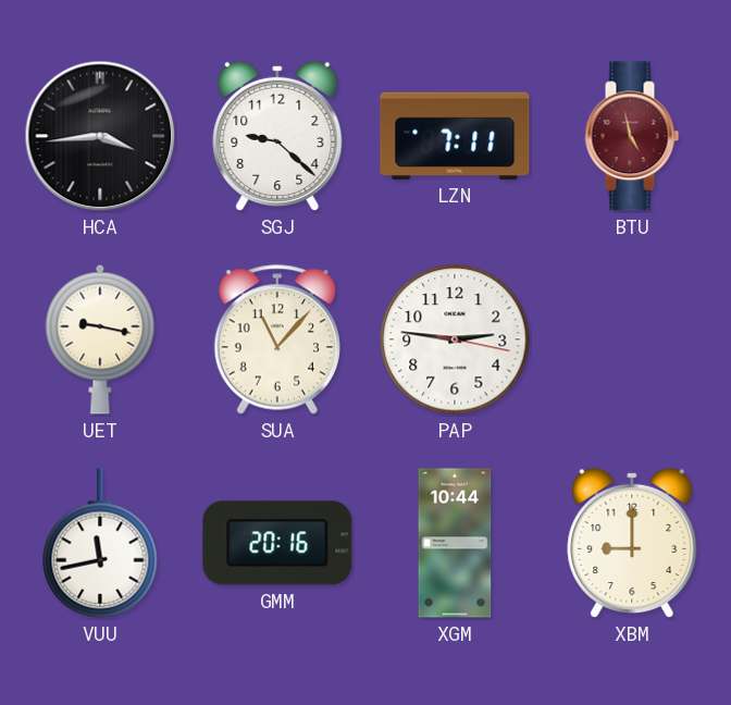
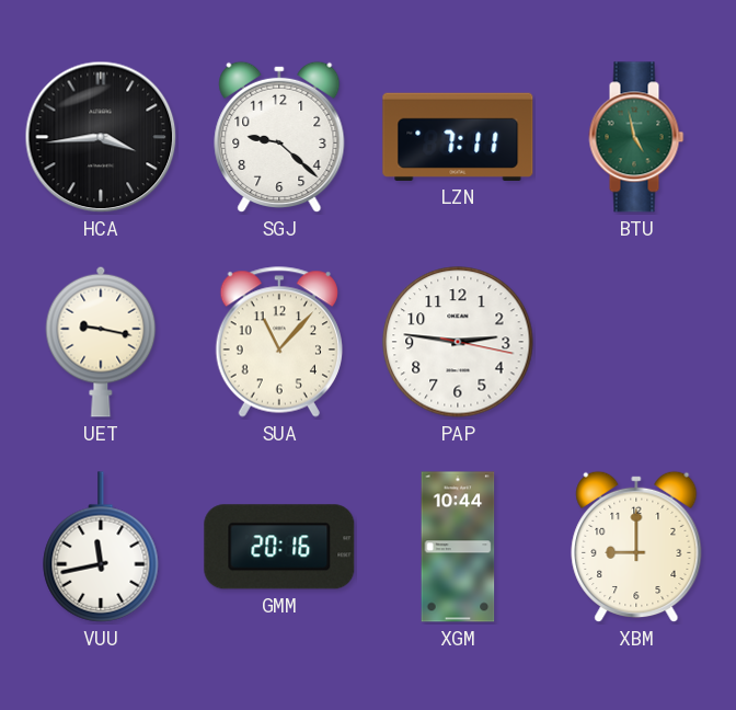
BTU dial: burgundy -> green
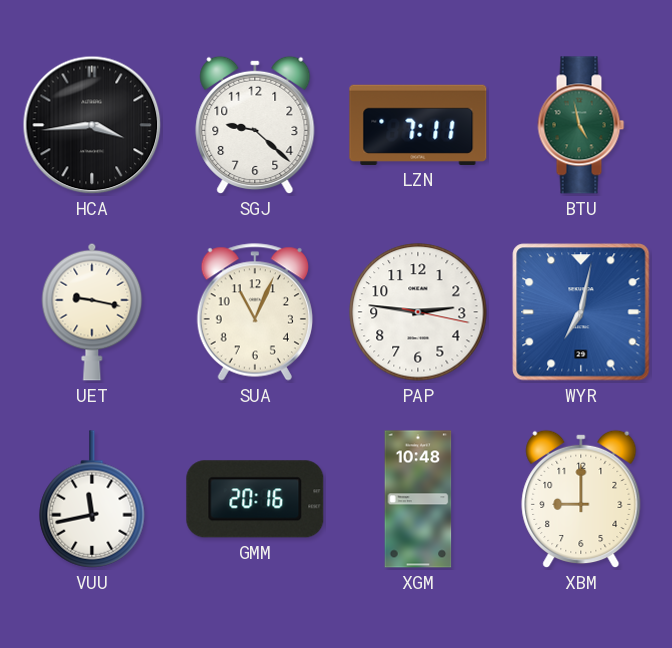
SUA: 11:07 -> 11:04
WYR: none -> 7:02
XGM: 10:44 -> 10:48
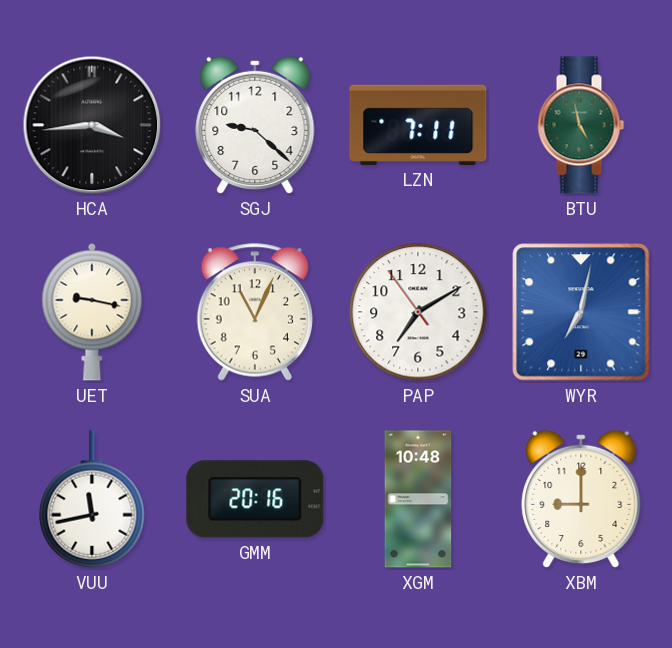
PAP: 2:46 -> 7:09
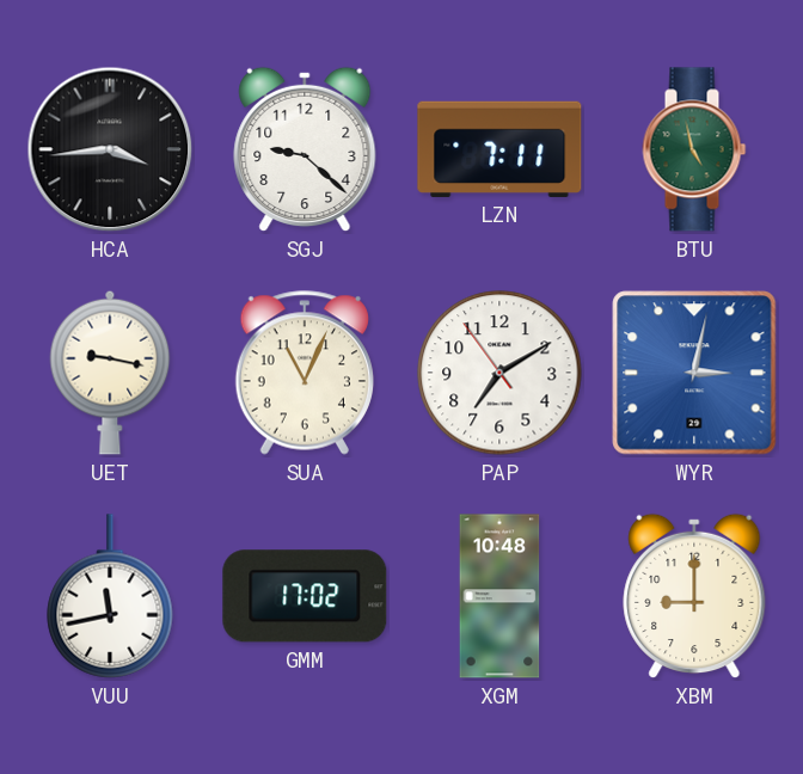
WYR: 7:02 -> 3:02
GMM: 20:16 -> 17:02
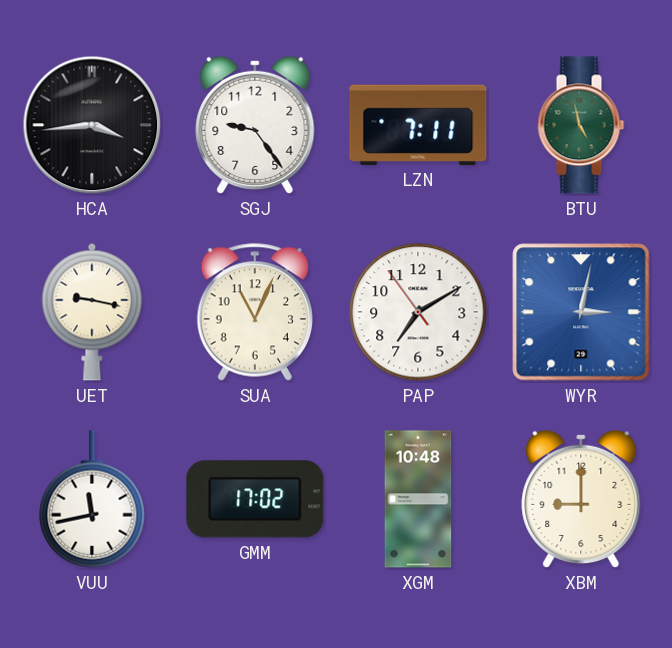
SGJ: 9:22 -> 9:24
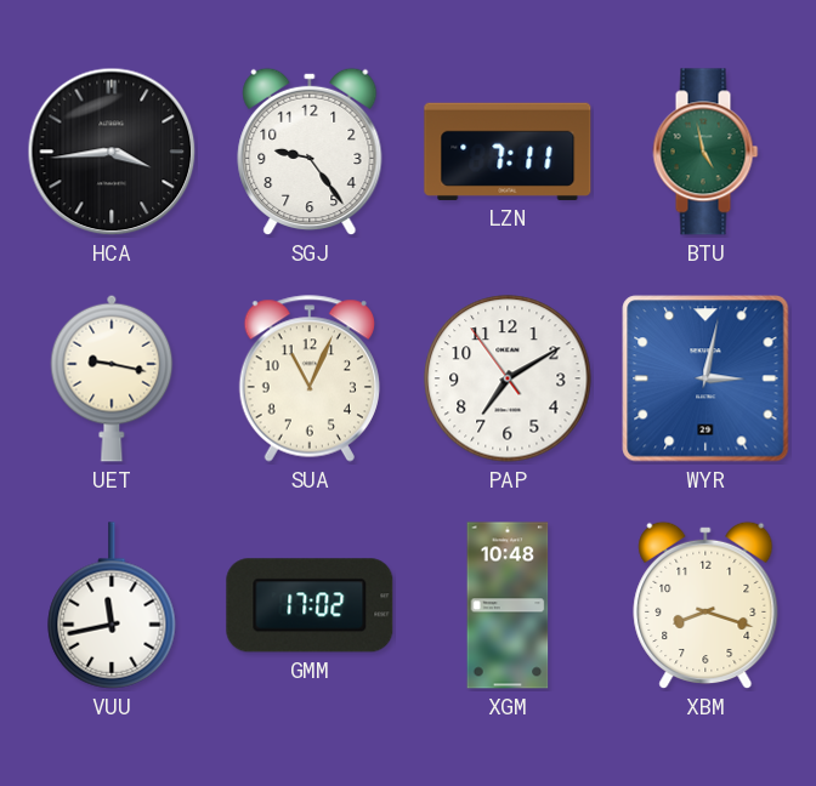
XBM: 9:00 -> 8:18
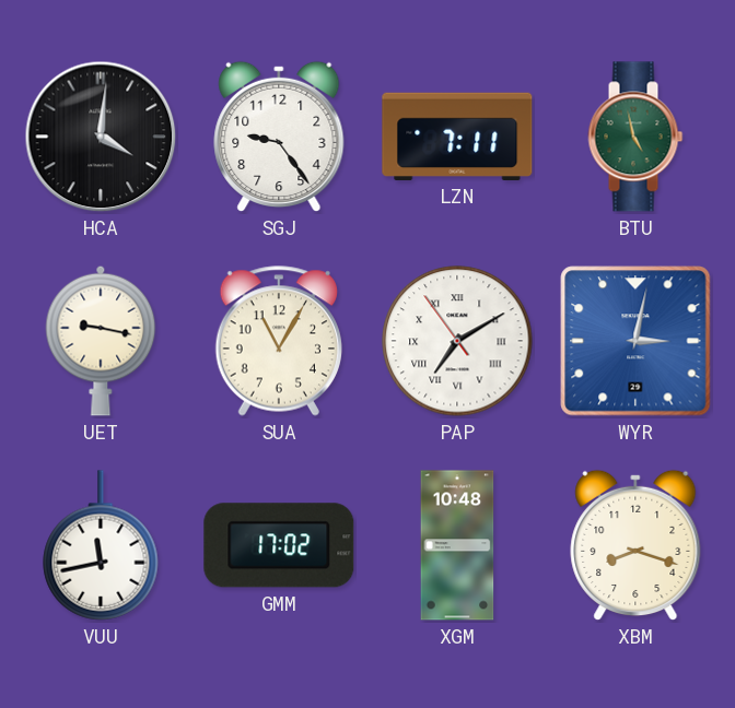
HCA: 3:44 -> 4:01
SUA: 11:04 -> 11:05
PAP numerals: Arabic -> Roman
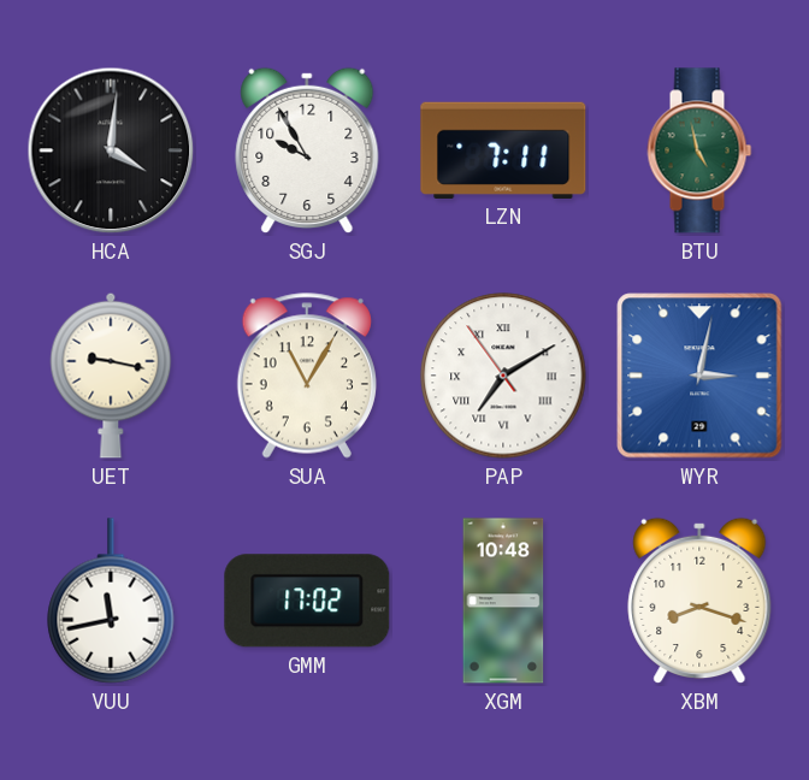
SGJ: 9:24 -> 9:55
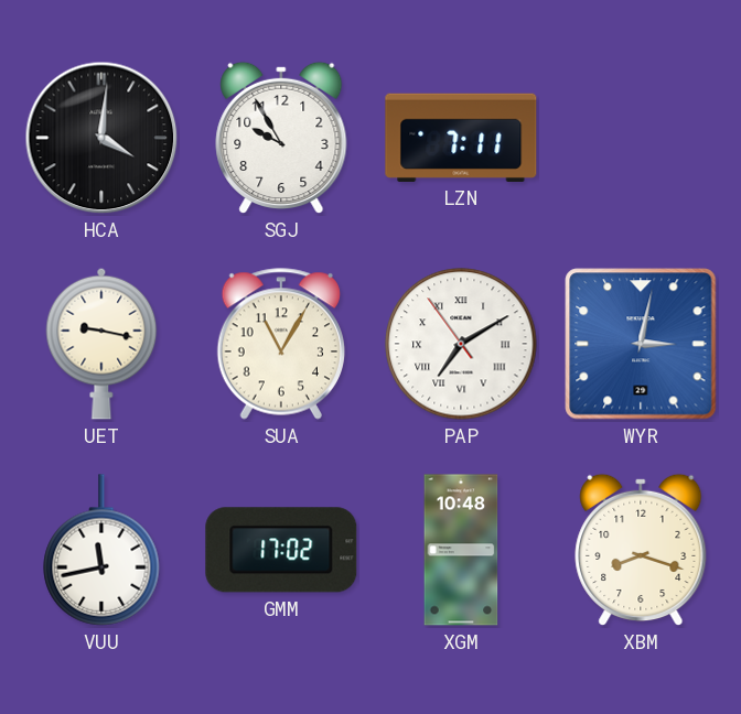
BTU: 4:58 -> none
